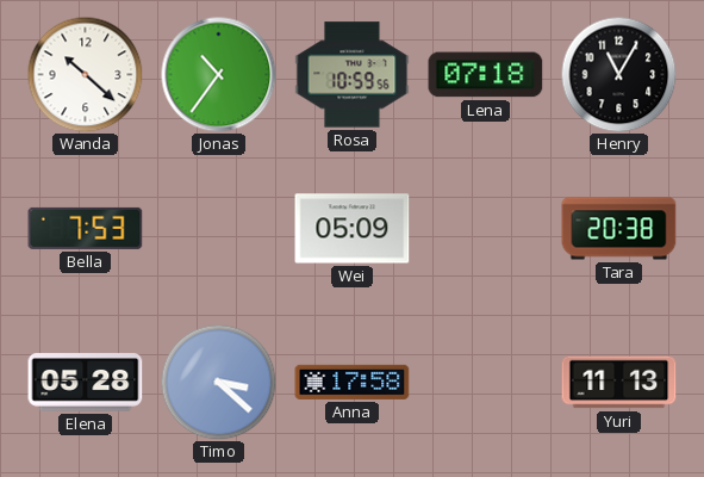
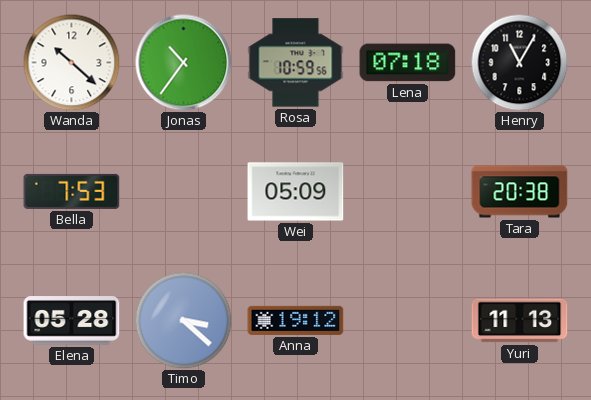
Anna: 17:58 -> 19:12
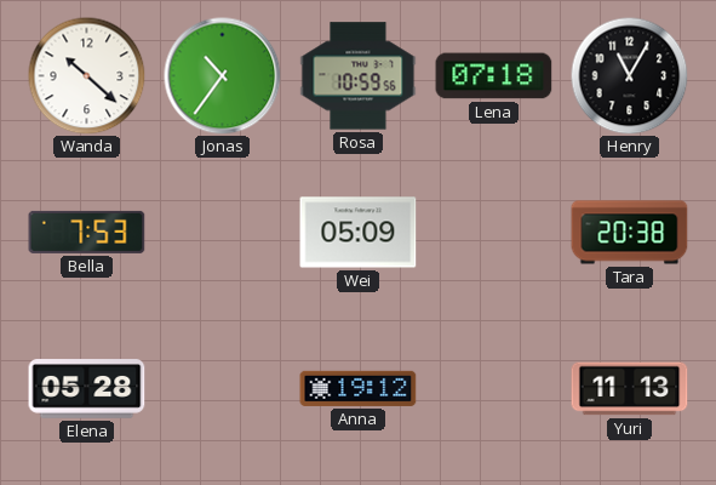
Timo: 3:22 -> none
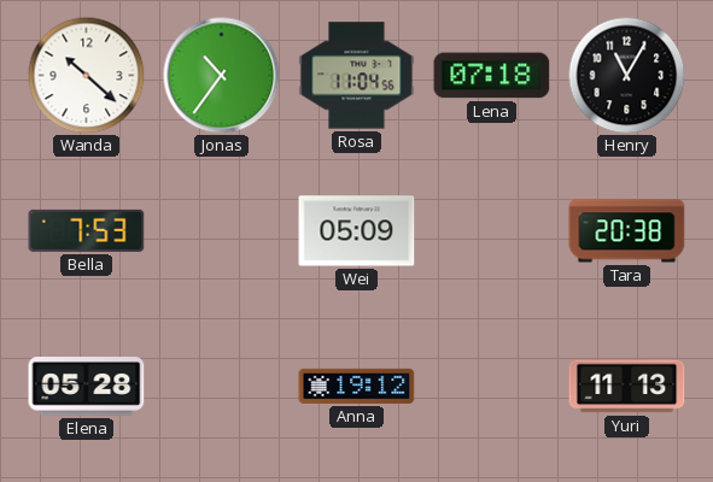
Rosa: 10:59 -> 11:04
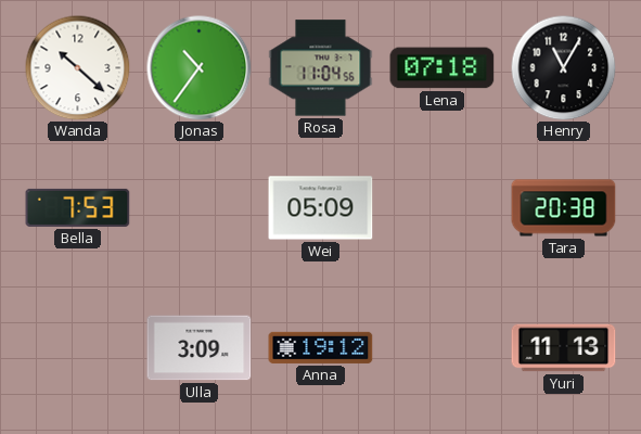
Elena: 05:28 -> none
Ulla: none -> 3:09
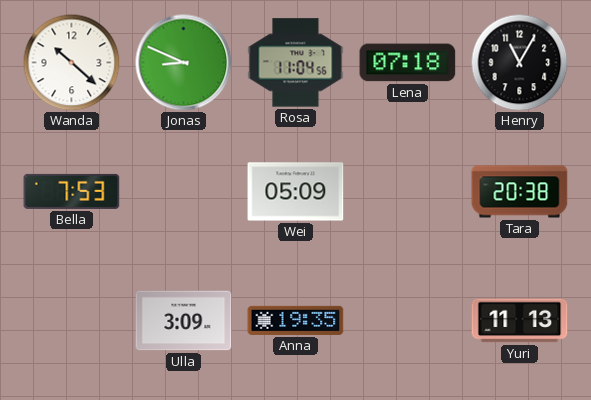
Jonas: 10:36 -> 8:49
Anna: 19:12 -> 19:35
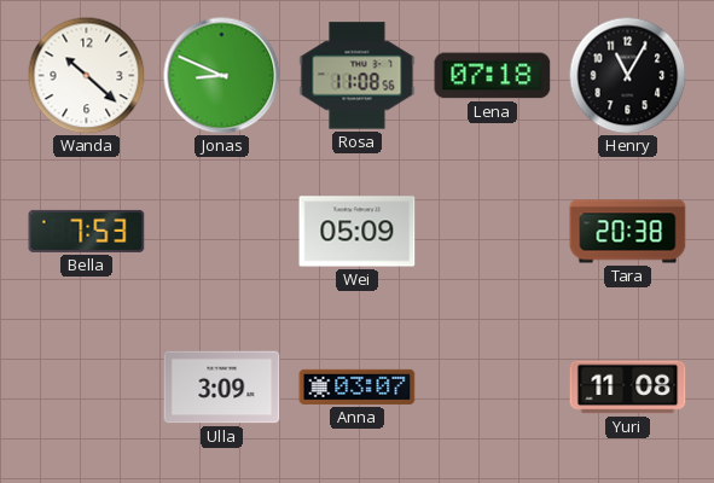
Rosa: 11:04 -> 11:08
Anna: 19:35 -> 03:07
Yuri: 11:13 -> 11:08
